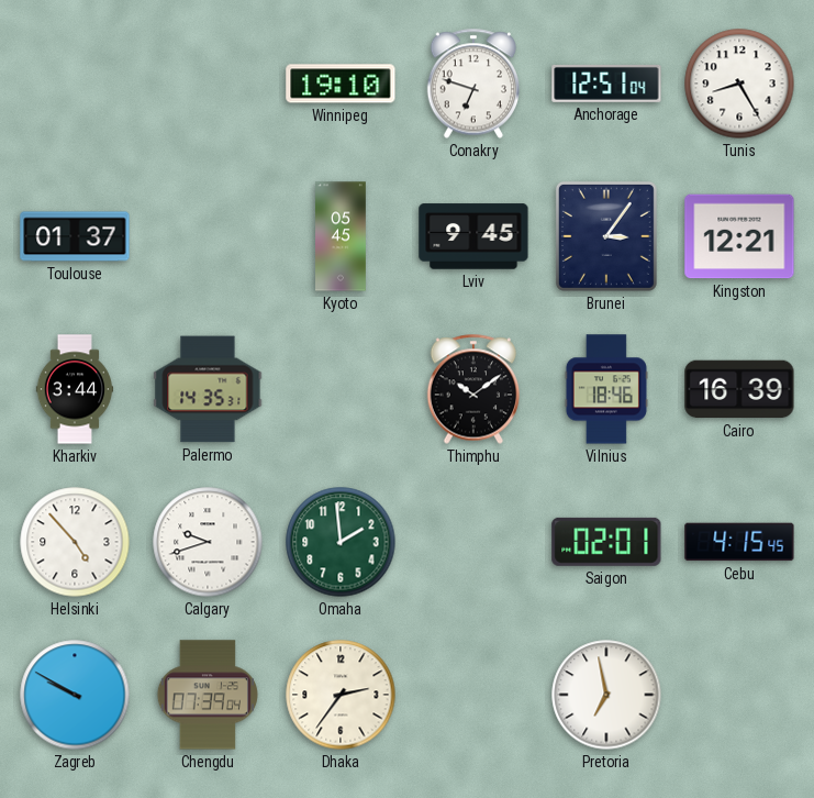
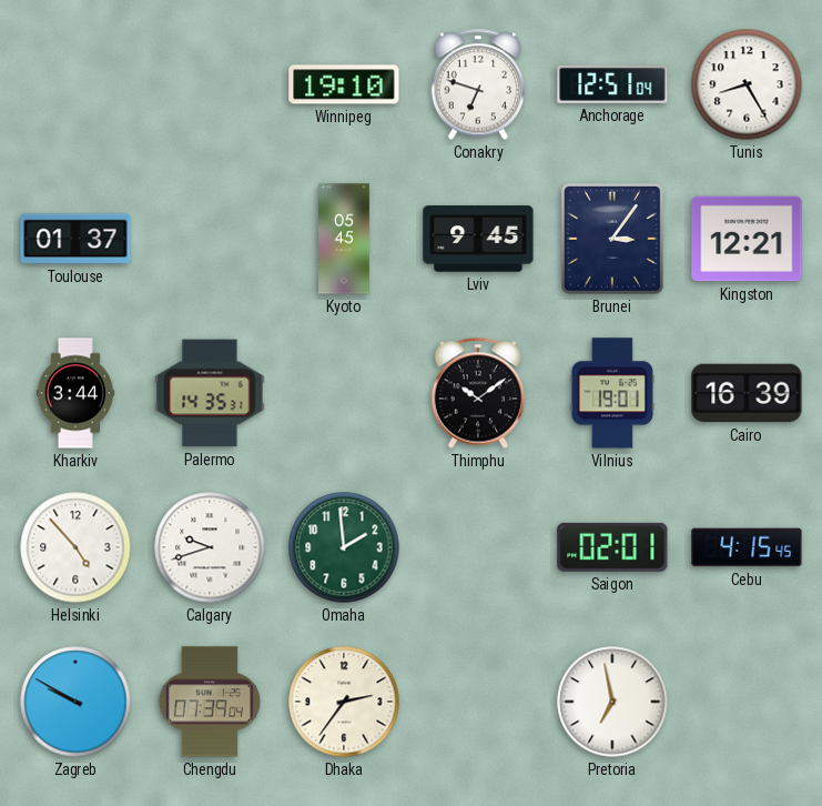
Vilnius: 18:46 -> 19:01
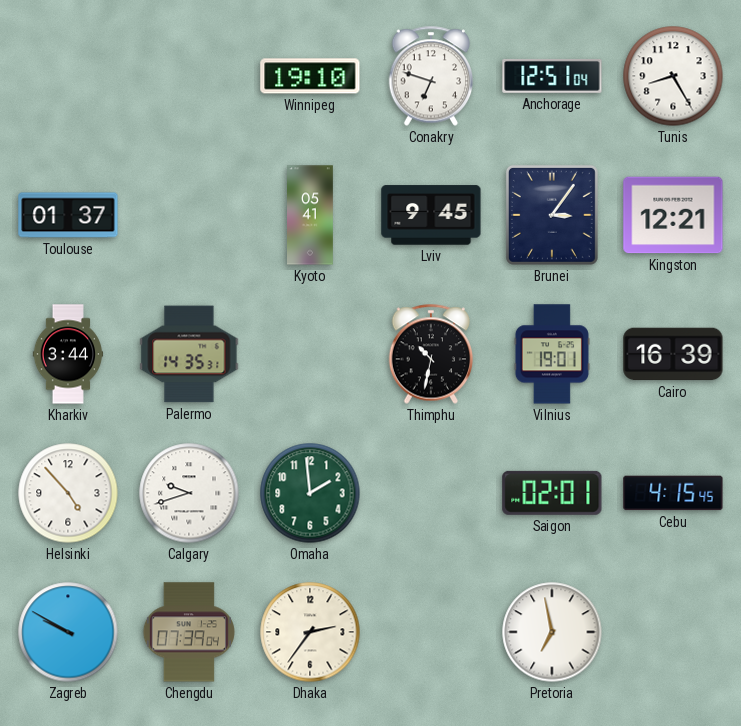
Kyoto: 05:45 -> 05:41
Thimphu: 10:09 -> 10:32
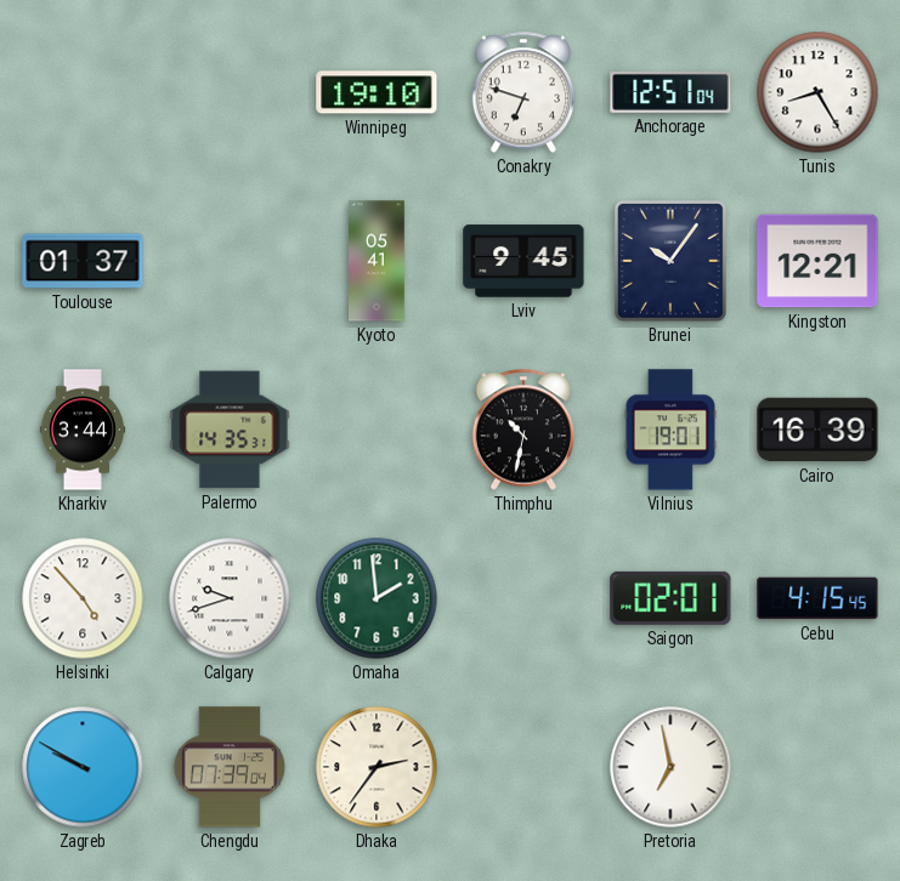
Brunei: 3:06 -> 10:06
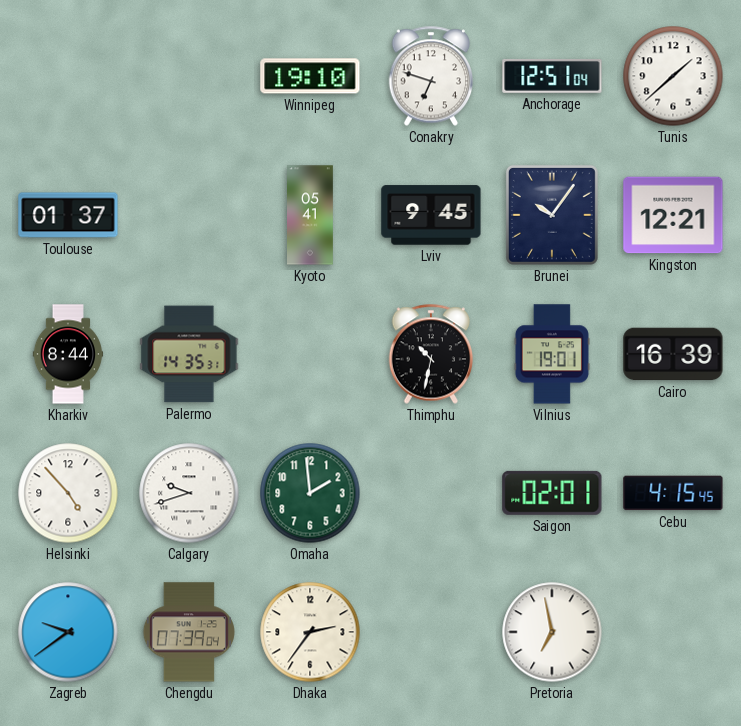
Tunis: 8:25 -> 1:38
Kharkiv: 3:44 -> 8:44
Zagreb: 9:50 -> 9:39
